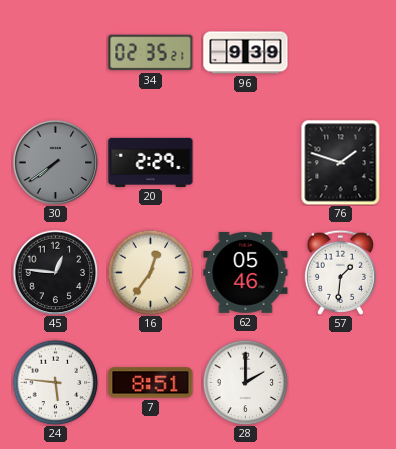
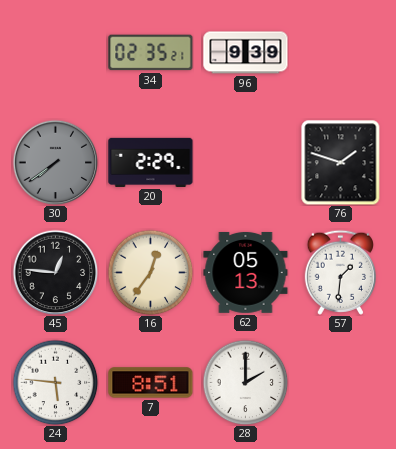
62: 05:46 -> 05:13
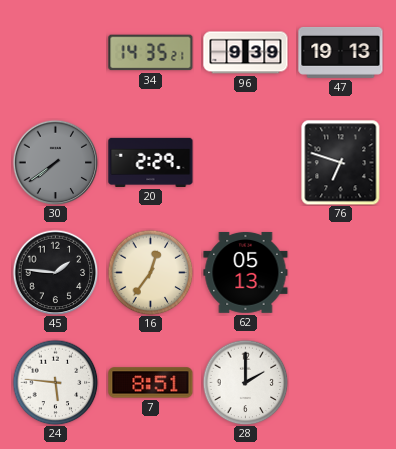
34: 02:35 -> 14:35
47: none -> 19:13
76: 1:48 -> 6:48
45: 12:46 -> 1:46
57: 1:31 -> none
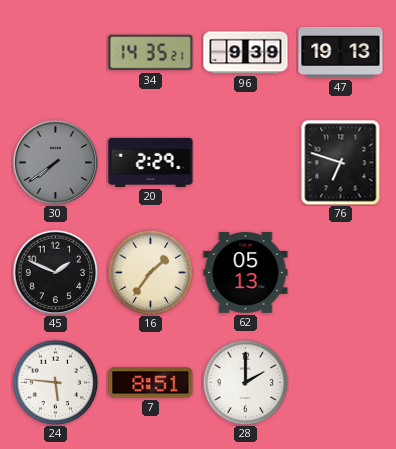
45: 1:46 -> 1:49
16: 12:36 -> 1:36
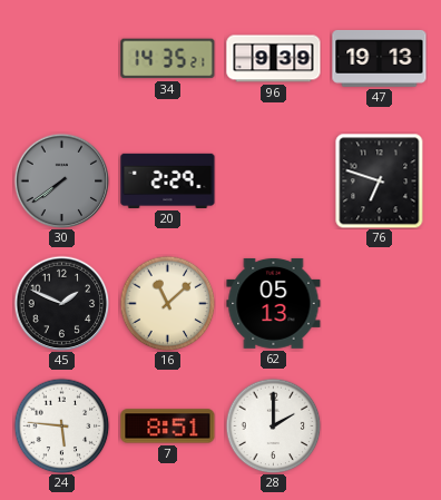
16: 1:36 -> 11:08
